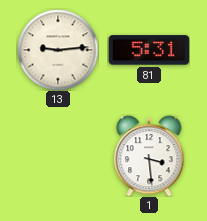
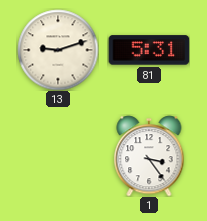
13: 9:14 -> 9:12
1: 3:29 -> 3:24
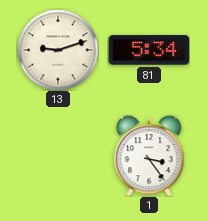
81: 5:31 -> 5:34
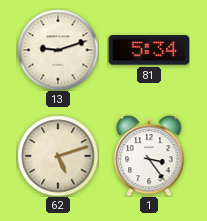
62: none -> 5:12
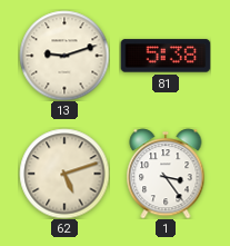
81: 5:34 -> 5:38
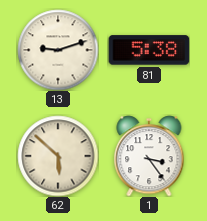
62: 5:12 -> 5:52
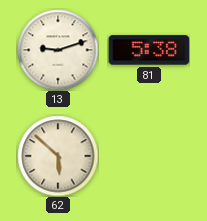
1: 3:24 -> none
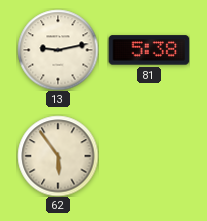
13: 9:12 -> 9:13
62: 5:52 -> 5:54
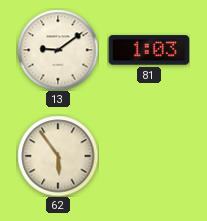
13: 9:13 -> 9:09
81: 5:38 -> 1:03
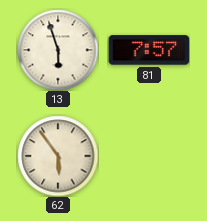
13: 9:09 -> 5:57
81: 1:03 -> 7:57
